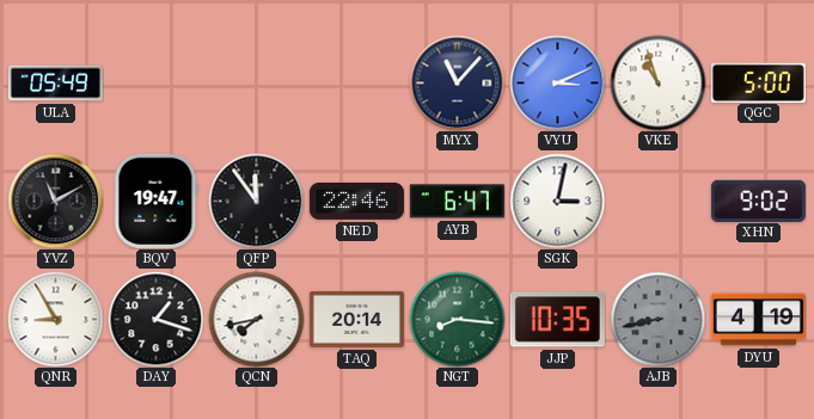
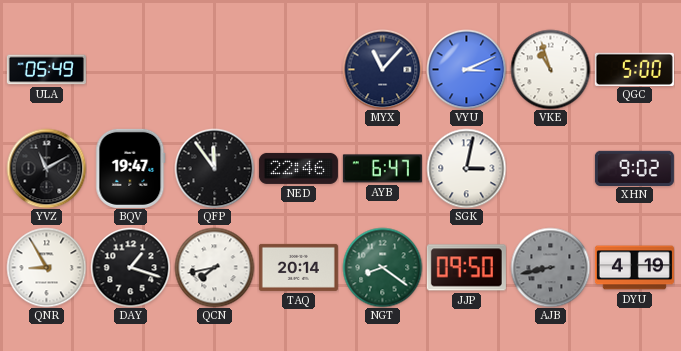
NGT: 8:16 -> 8:21
JJP: 10:35 -> 09:50
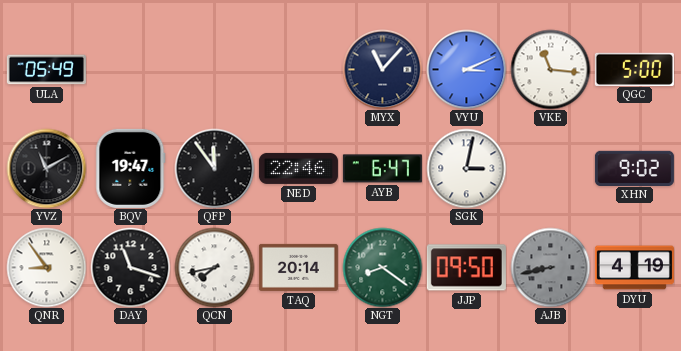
VKE: 10:57 -> 11:16
QNR: 8:55 -> 8:54
DAY: 1:18 -> 11:18
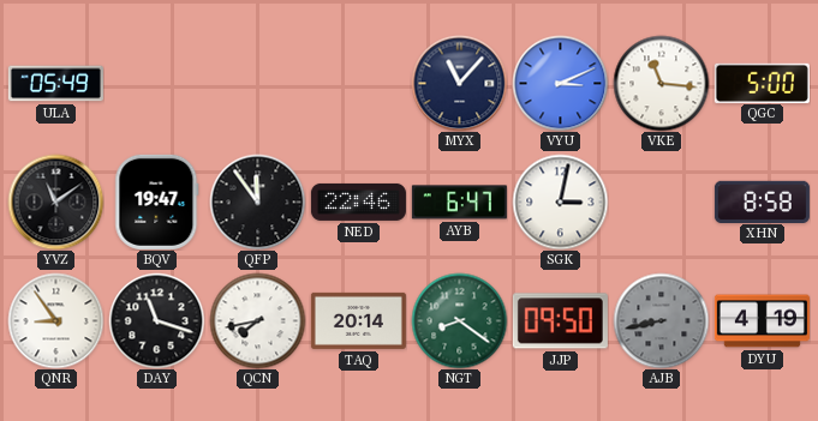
YVZ: 11:10 -> 11:09
XHN: 9:02 -> 8:58
